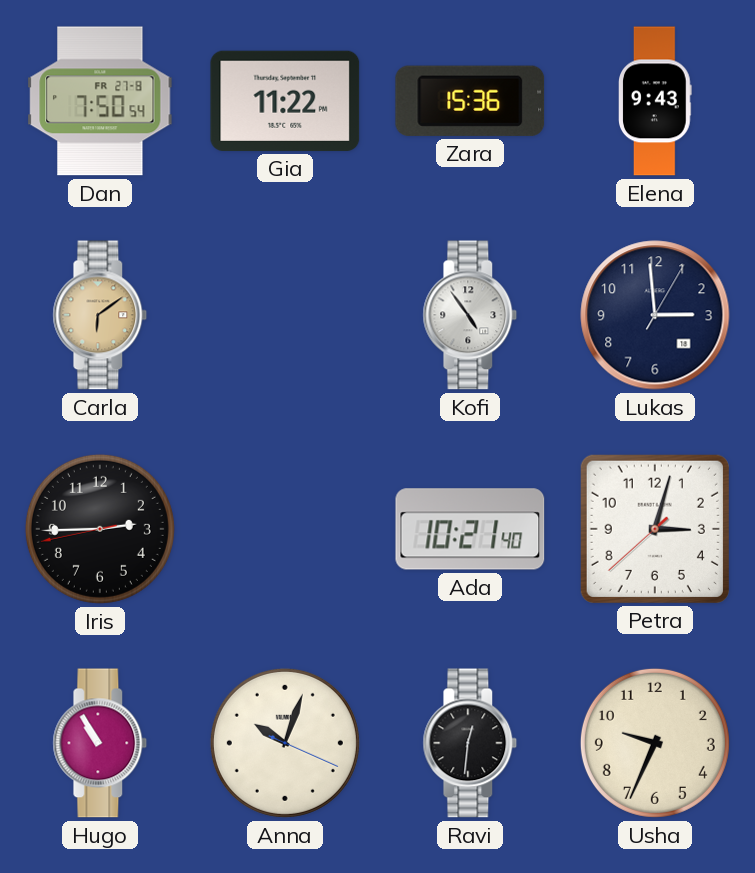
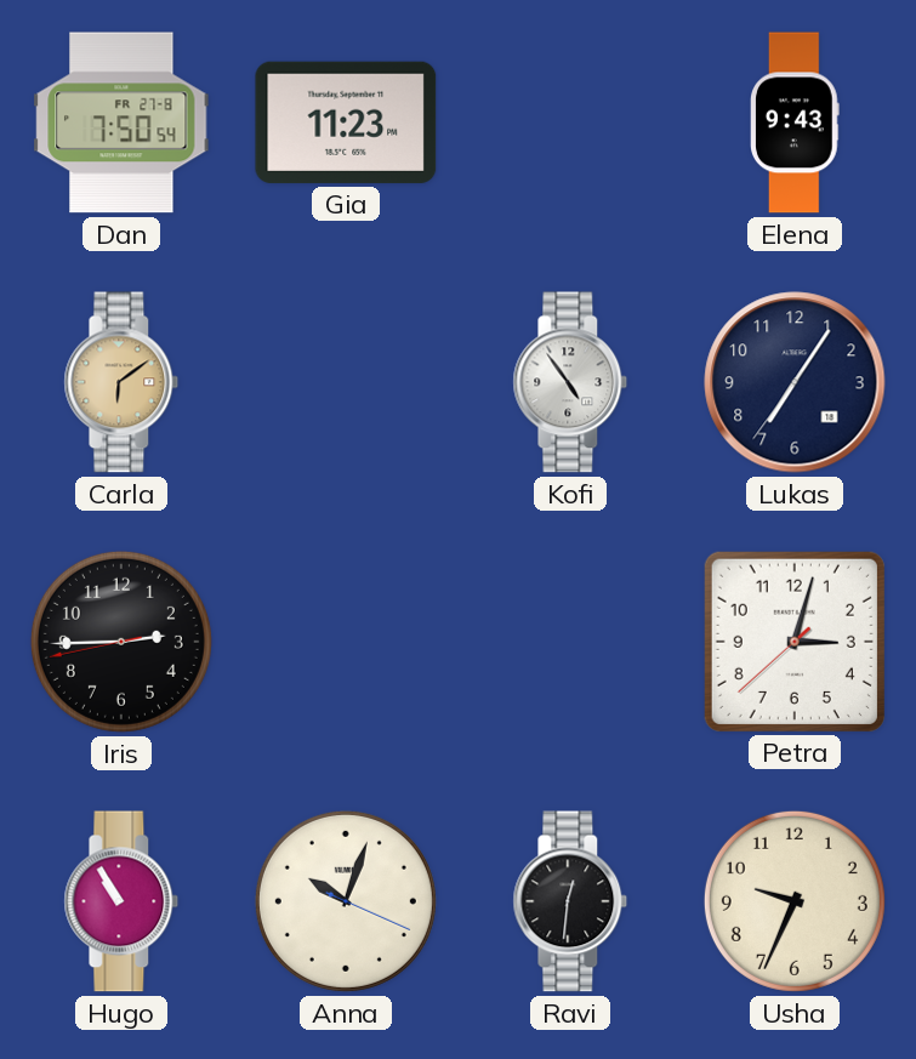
Gia: 11:22 -> 11:23
Zara: 15:36 -> none
Lukas: 2:59 -> 7:05
Ada: 10:21 -> none
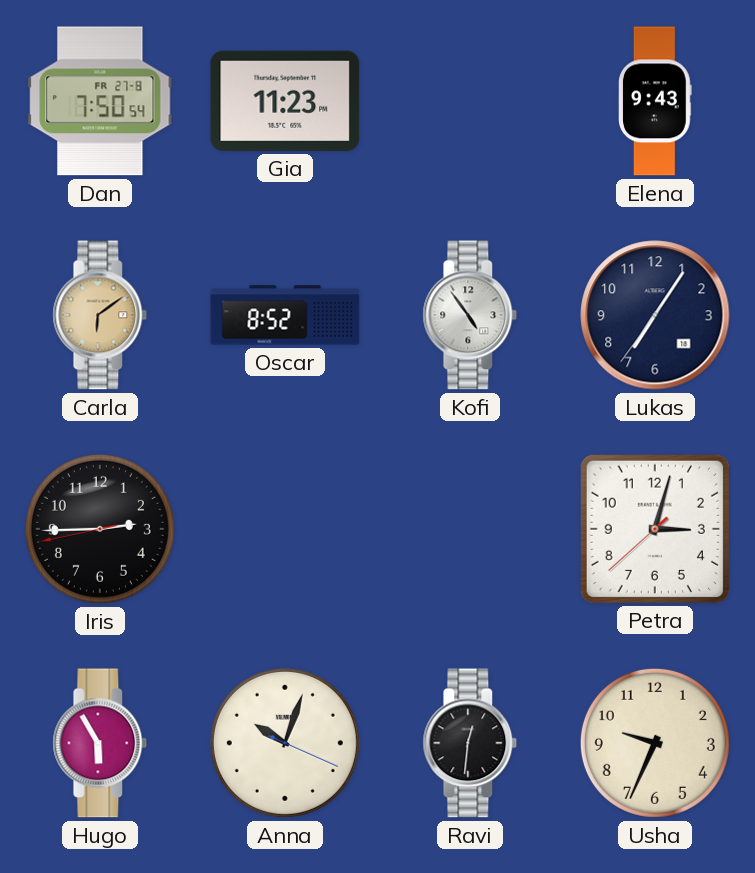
Oscar: none -> 8:52
Hugo: 10:55 -> 5:55
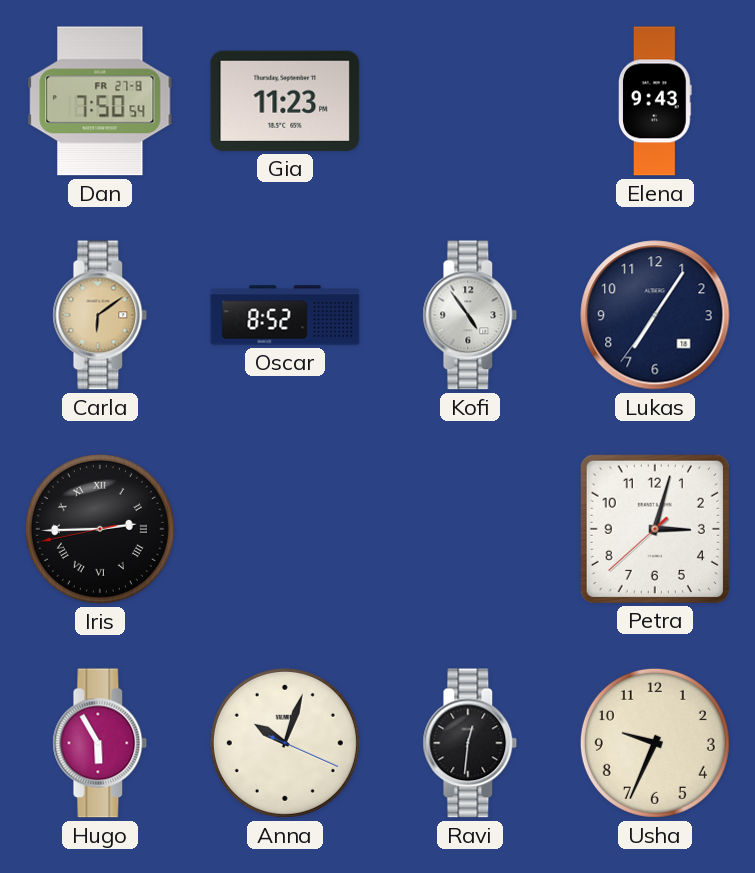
Iris numerals: Arabic -> Roman
